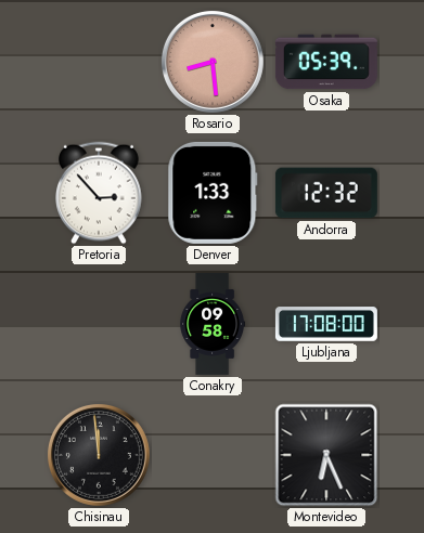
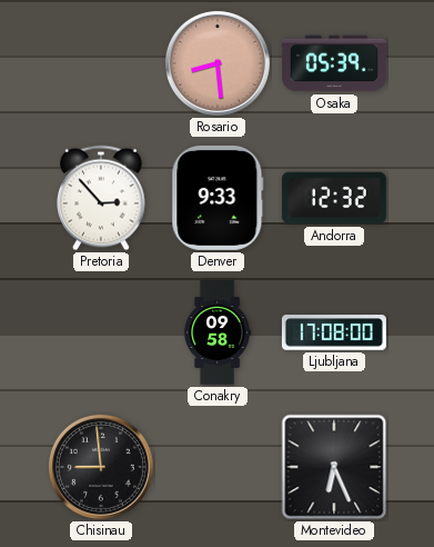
Denver: 1:33 -> 9:33
Chisinau: 11:59 -> 8:59
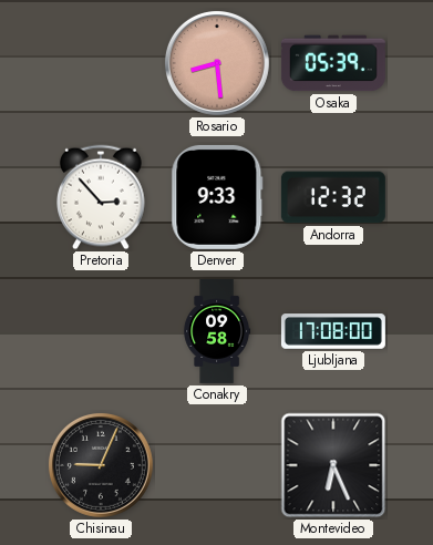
Chisinau: 8:59 -> 9:04
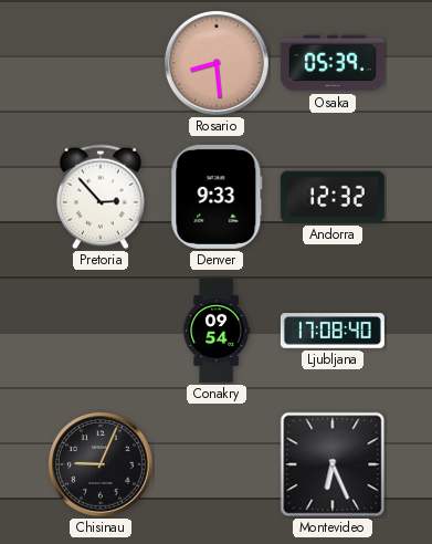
Conakry: 09:58 -> 09:54
Ljubljana: 17:08:00 -> 17:08:40
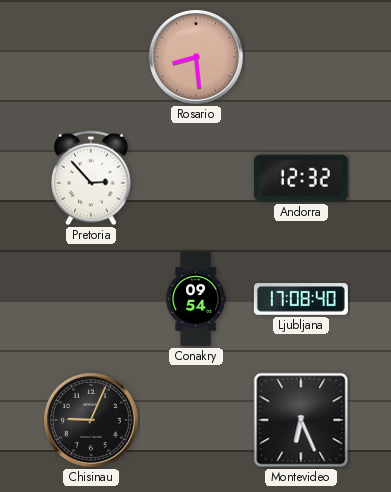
Osaka: 05:39 -> none
Denver: 9:33 -> none
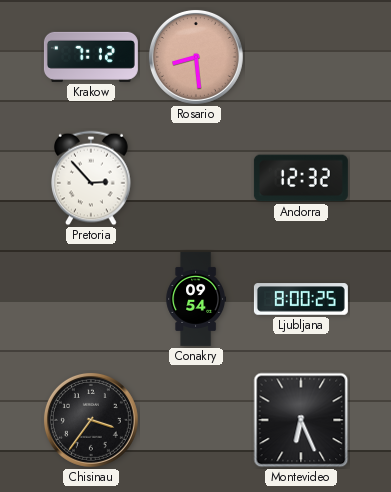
Krakow: none -> 7:12
Ljubljana: 17:08 -> 8:00
Chisinau: 9:04 -> 3:36
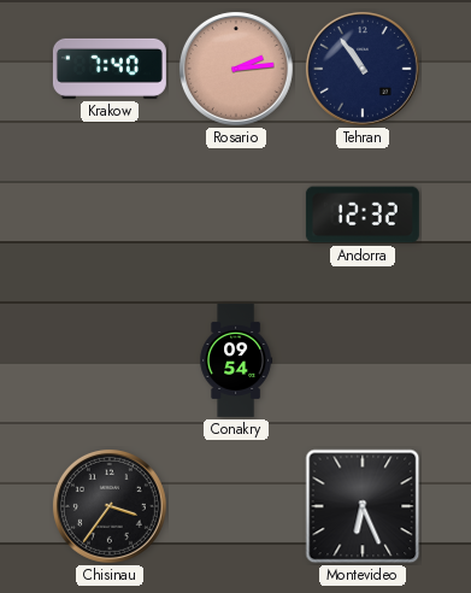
Krakow: 7:12 -> 7:40
Rosario: 8:29 -> 2:14
Tehran: none -> 10:54
Pretoria: 2:53 -> none
Ljubljana: 8:00 -> none
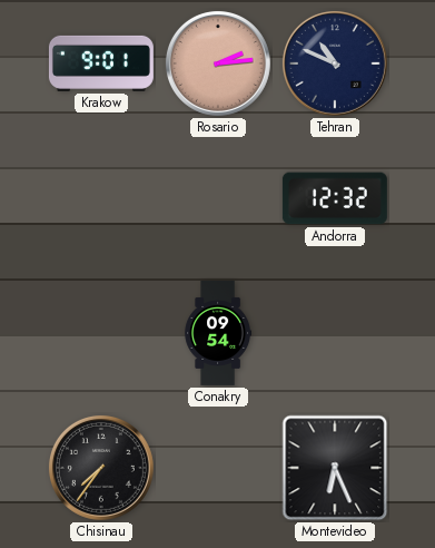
Krakow: 7:40 -> 9:01
Tehran: 10:54 -> 10:49
Chisinau: 3:36 -> 7:36
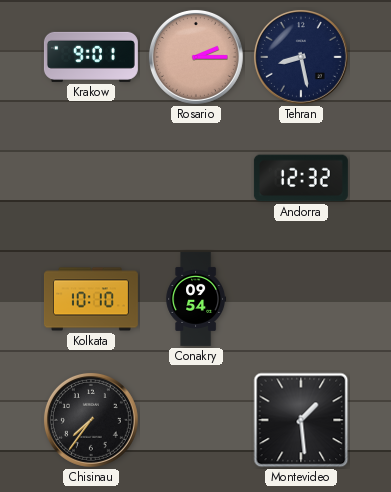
Rosario: 2:14 -> 2:15
Tehran: 10:49 -> 8:28
Kolkata: none -> 10:10
Montevideo: 6:26 -> 1:29
